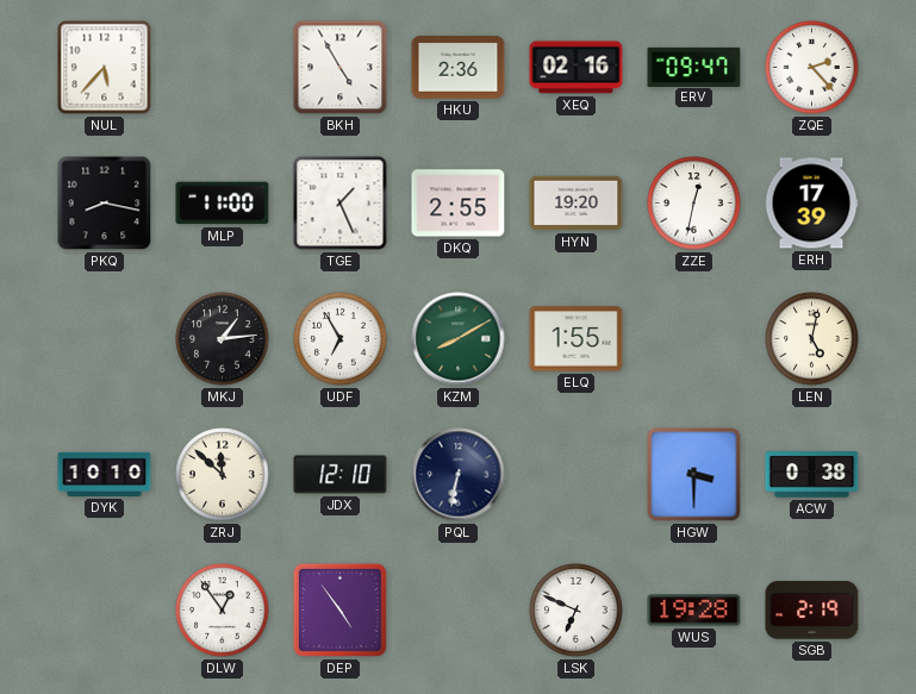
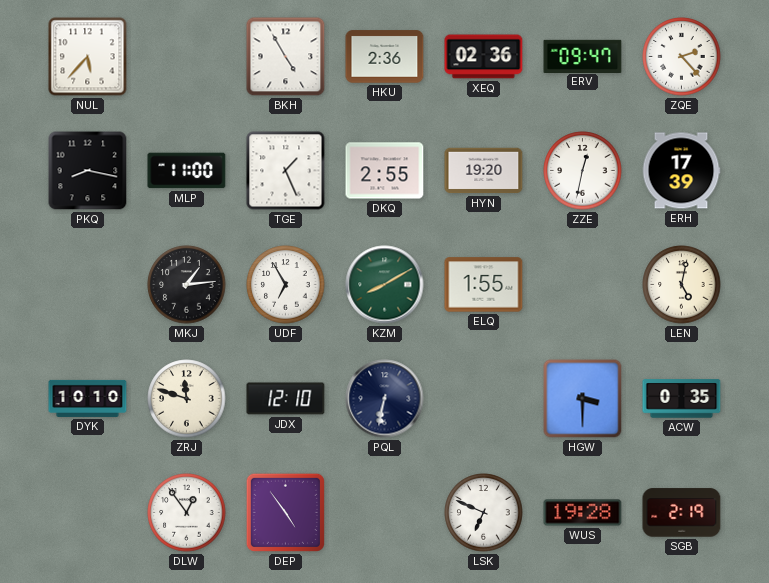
XEQ: 02:16 -> 02:36
ZRJ: 11:52 -> 11:48
ACW: 0:38 -> 0:35
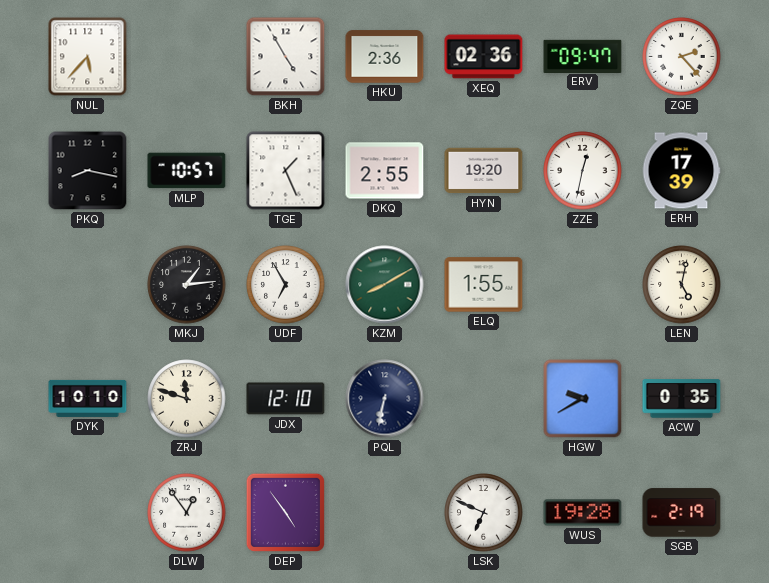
MLP: 11:00 -> 10:57
HGW: 3:30 -> 9:40
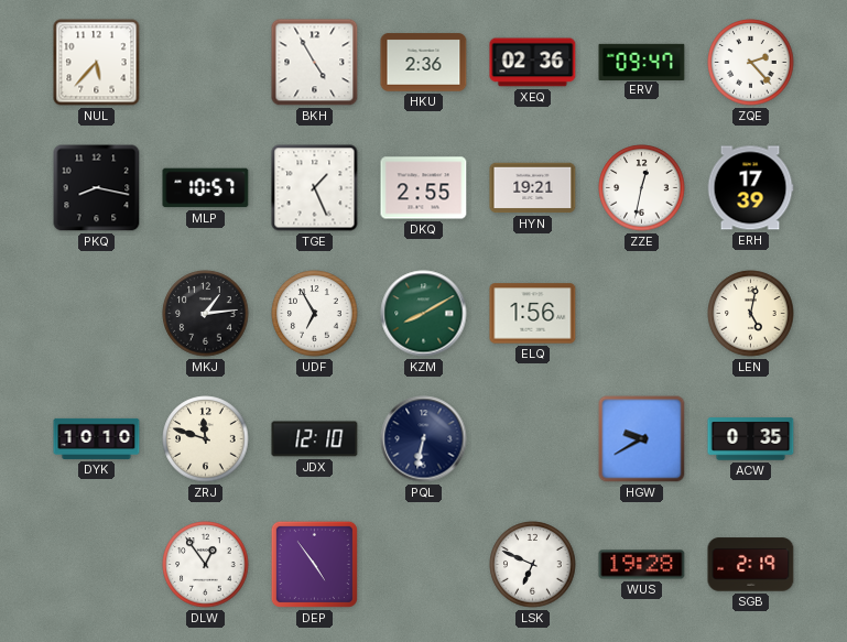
HYN: 19:20 -> 19:21
ELQ: 1:55 -> 1:56
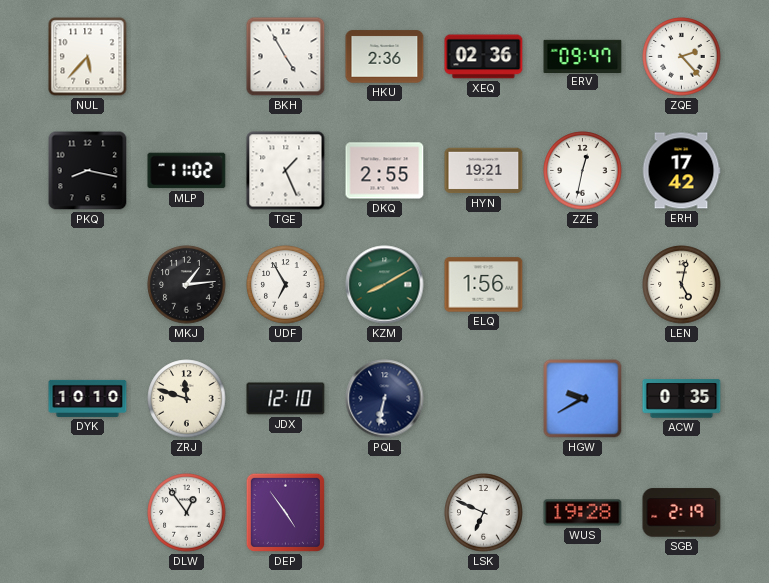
MLP: 10:57 -> 11:02
ERH: 17:39 -> 17:42
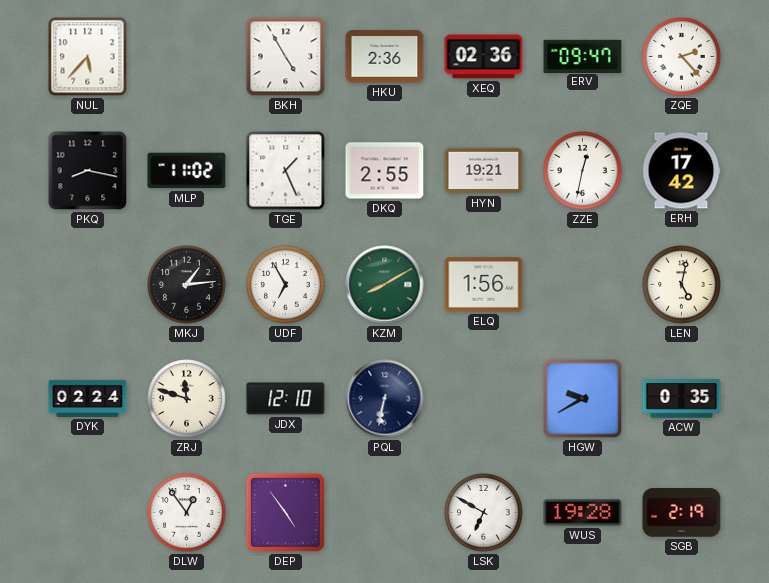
DYK: 10:10 -> 02:24
LSK: 6:49 -> 6:50
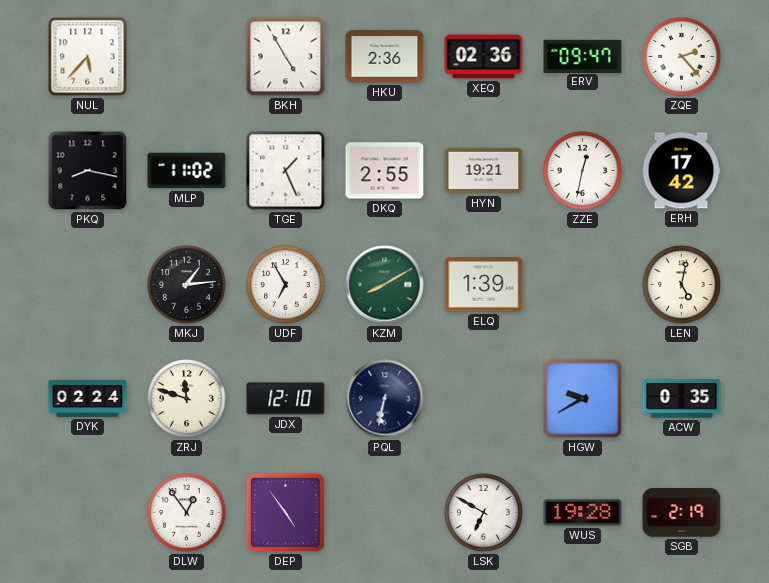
ELQ: 1:56 -> 1:39
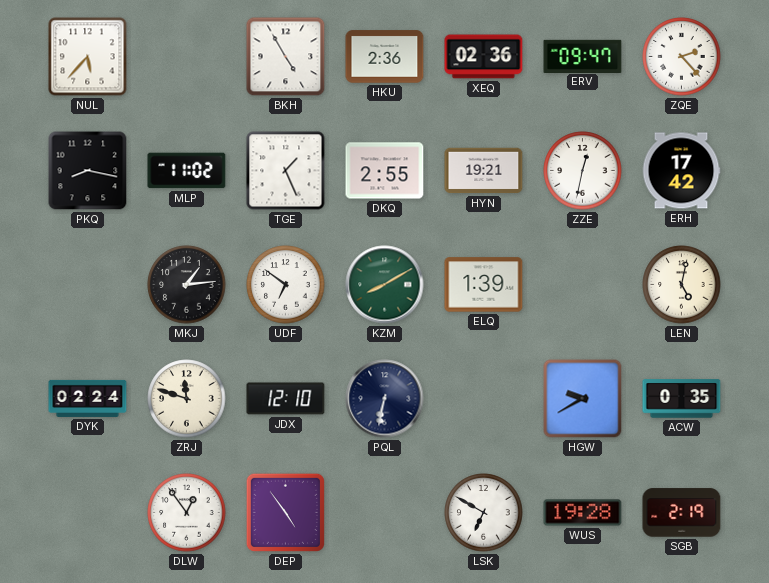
UDF: 6:55 -> 6:51
